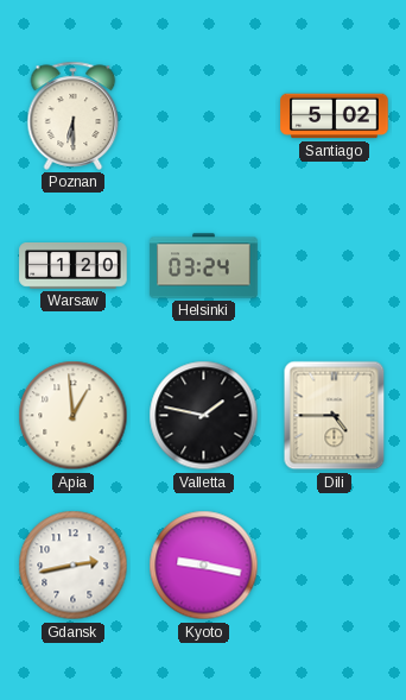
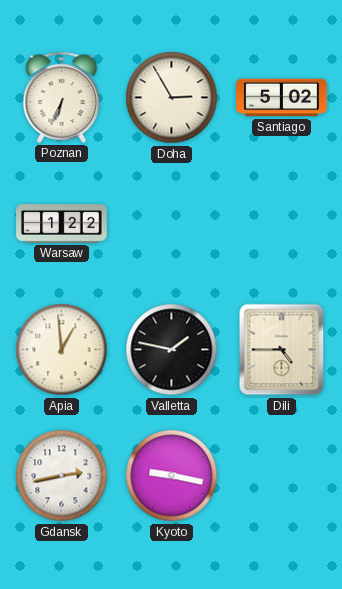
Poznan: 6:30 -> 6:34
Doha: none -> 2:55
Warsaw: 1:20 -> 1:22
Helsinki: 03:24 -> none
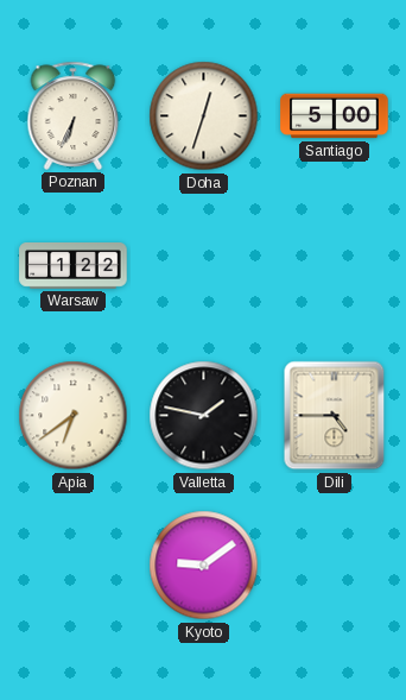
Doha: 2:55 -> 12:33
Santiago: 5:02 -> 5:00
Apia: 12:59 -> 6:39
Gdansk: 2:43 -> none
Kyoto: 9:17 -> 9:09
